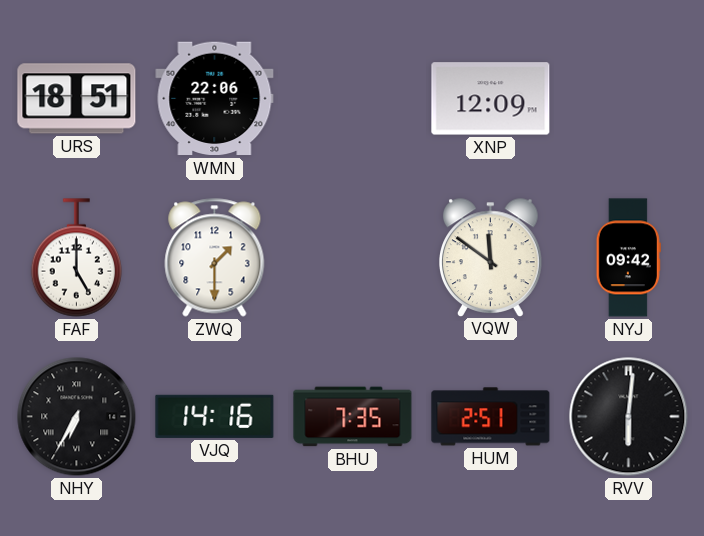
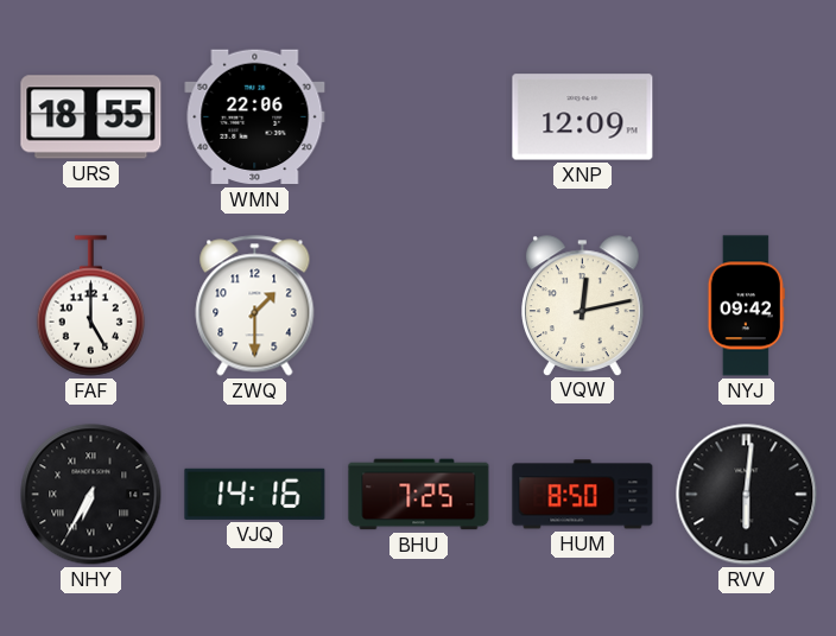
URS: 18:51 -> 18:55
VQW: 11:51 -> 12:13
BHU: 7:35 -> 7:25
HUM: 2:51 -> 8:50
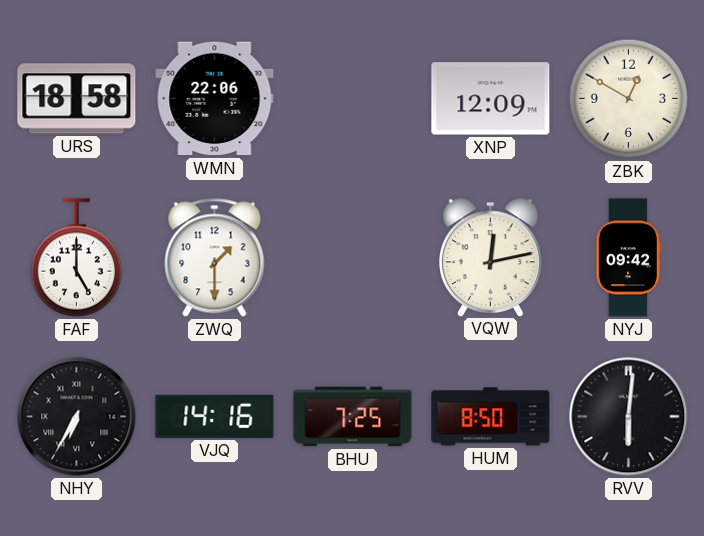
URS: 18:55 -> 18:58
ZBK: none -> 12:50
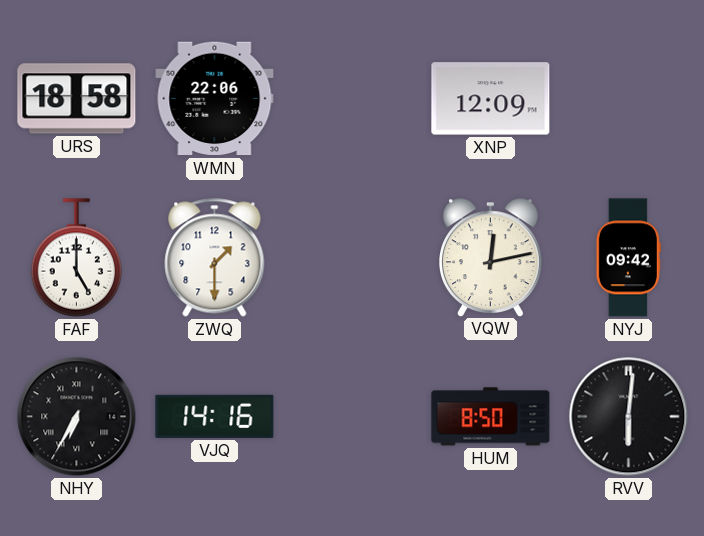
ZBK: 12:50 -> none
BHU: 7:25 -> none
